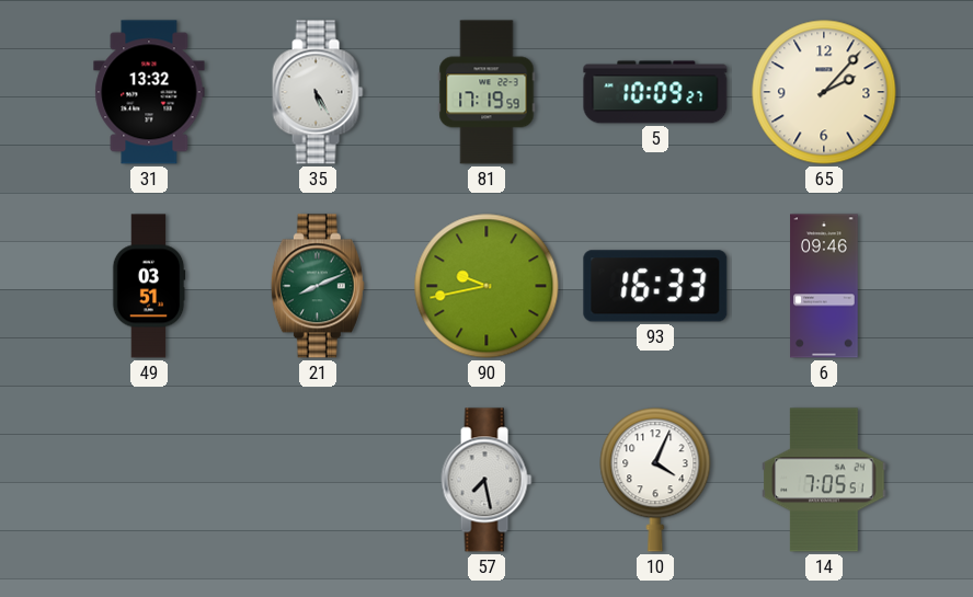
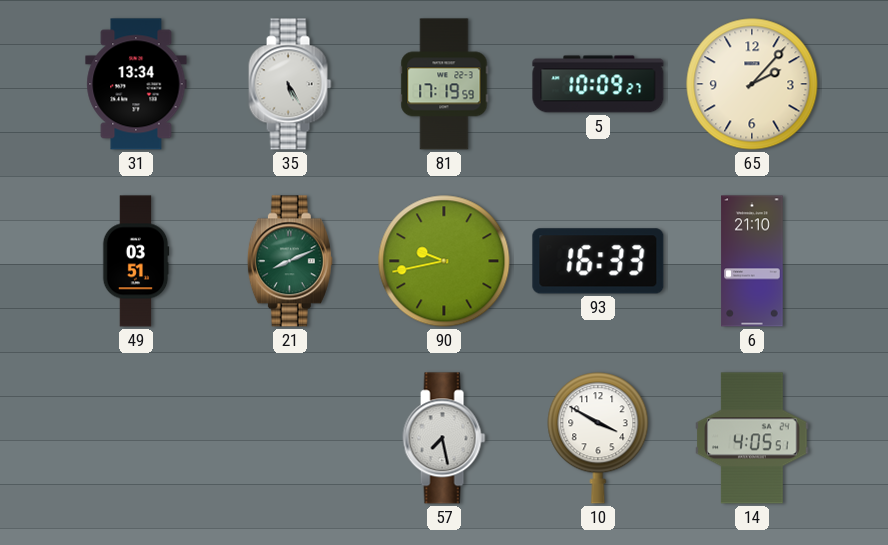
31: 13:32 -> 13:34
6: 09:46 -> 21:10
10: 4:04 -> 3:50
14: 7:05 -> 4:05
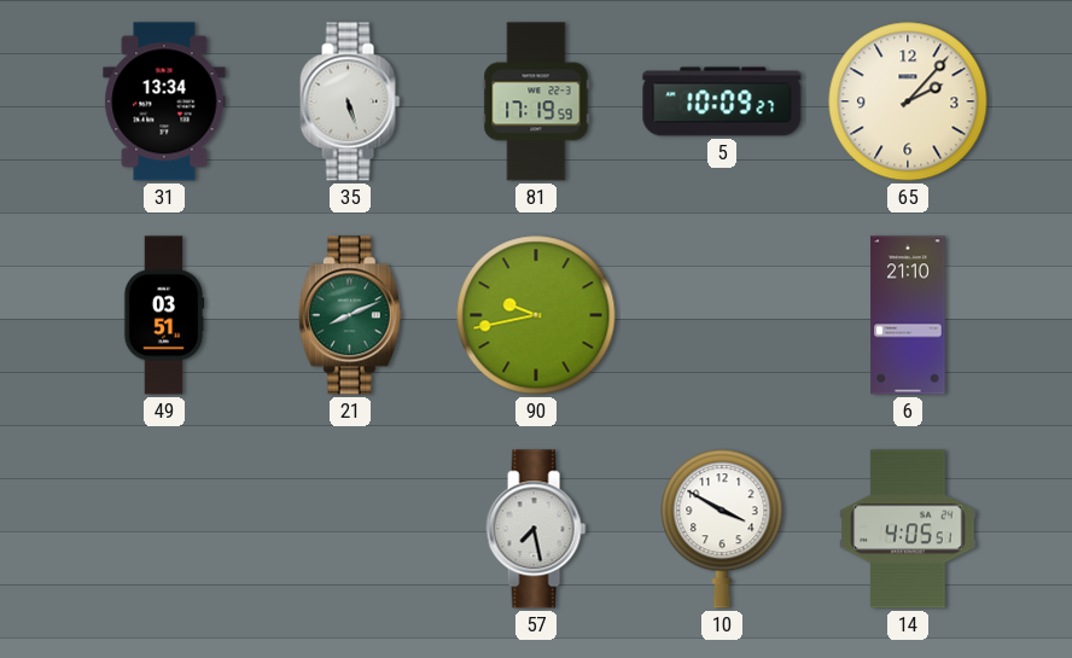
35: 5:25 -> 5:27
93: 16:33 -> none
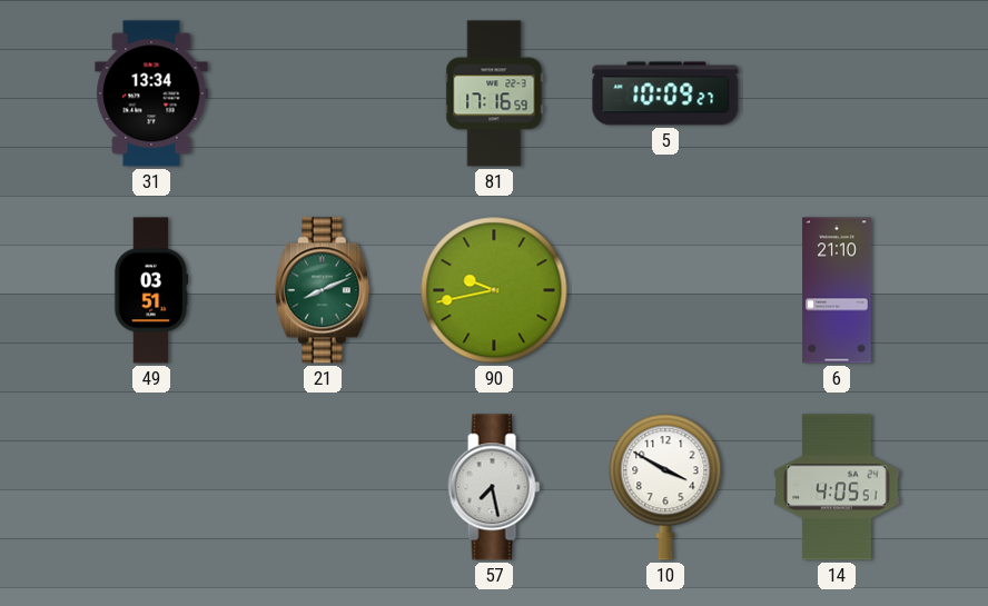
35: 5:27 -> none
81: 17:19 -> 17:16
65: 2:07 -> none
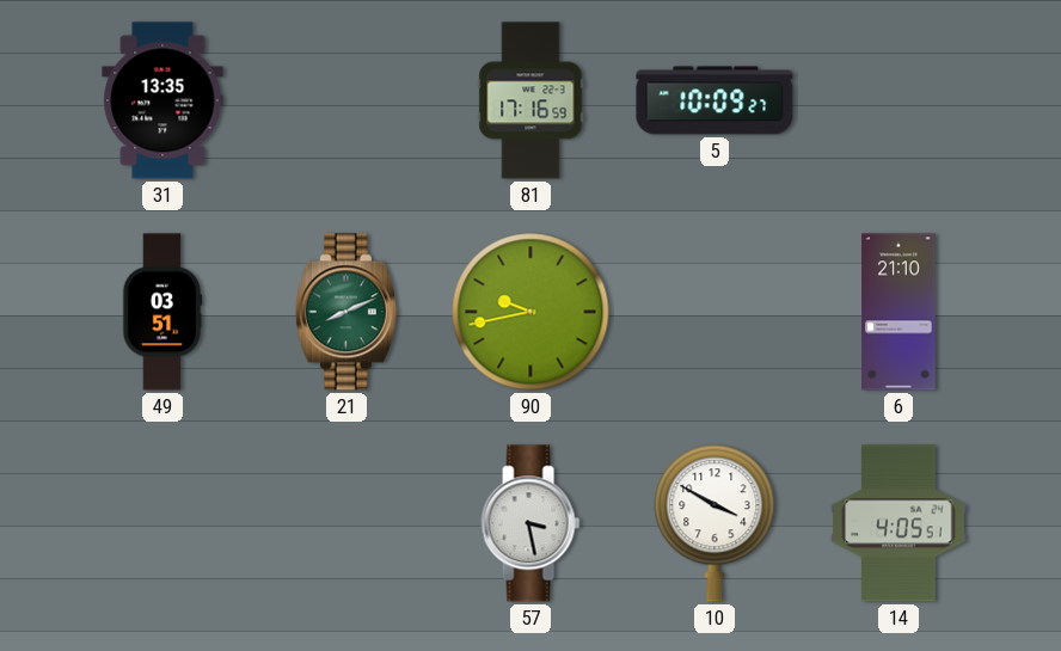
31: 13:34 -> 13:35
57: 7:28 -> 3:28
